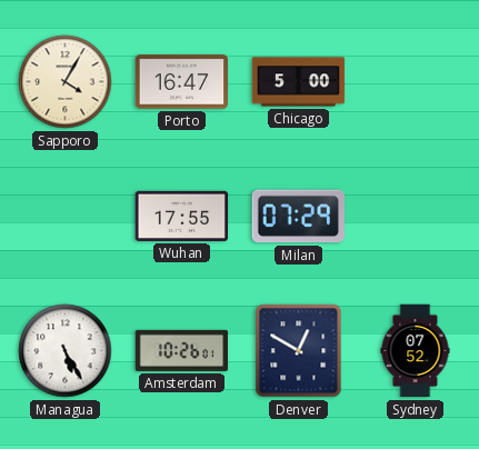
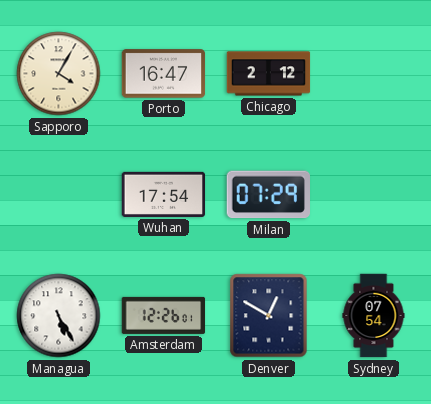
Chicago: 5:00 -> 2:12
Wuhan: 17:55 -> 17:54
Amsterdam: 10:26 -> 12:26
Sydney: 07:52 -> 07:54
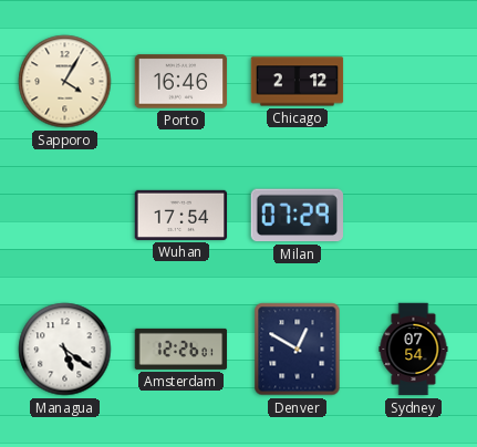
Porto: 16:47 -> 16:46
Managua: 5:25 -> 5:21
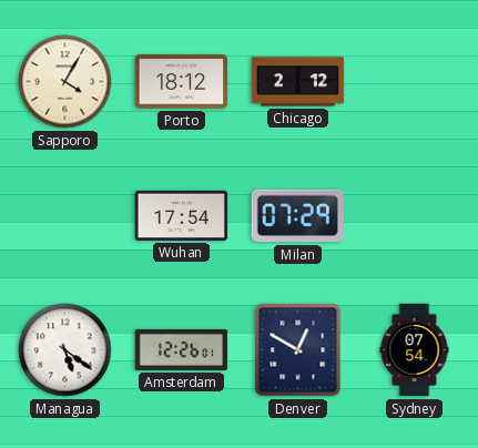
Porto: 16:46 -> 18:12
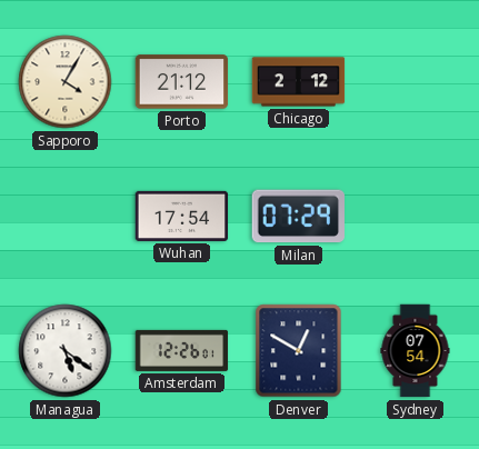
Porto: 18:12 -> 21:12
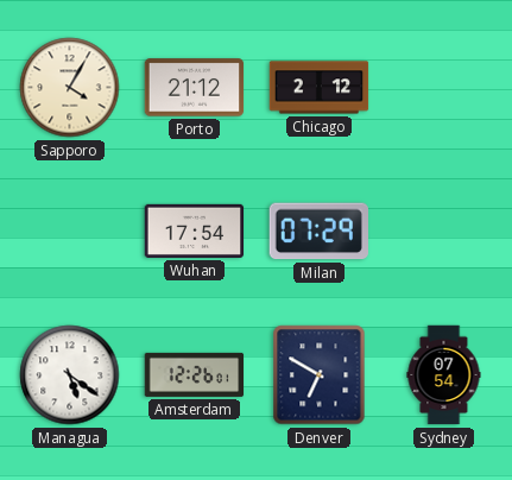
Denver: 12:50 -> 6:50
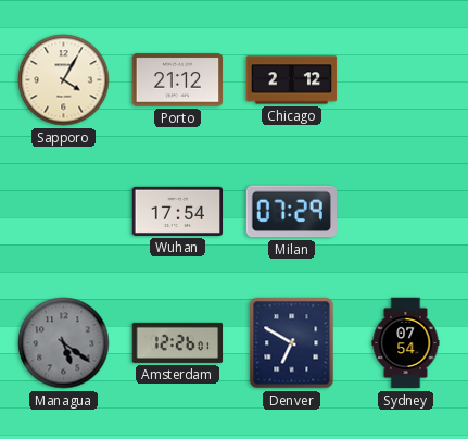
Managua dial: white -> grey
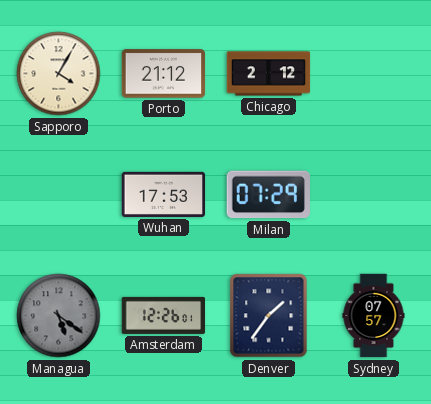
Wuhan: 17:54 -> 17:53
Denver: 6:50 -> 1:36
Sydney: 07:54 -> 07:57
